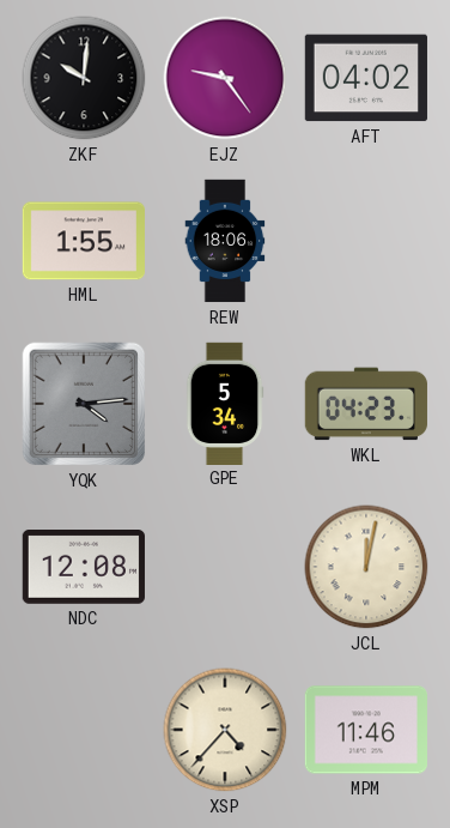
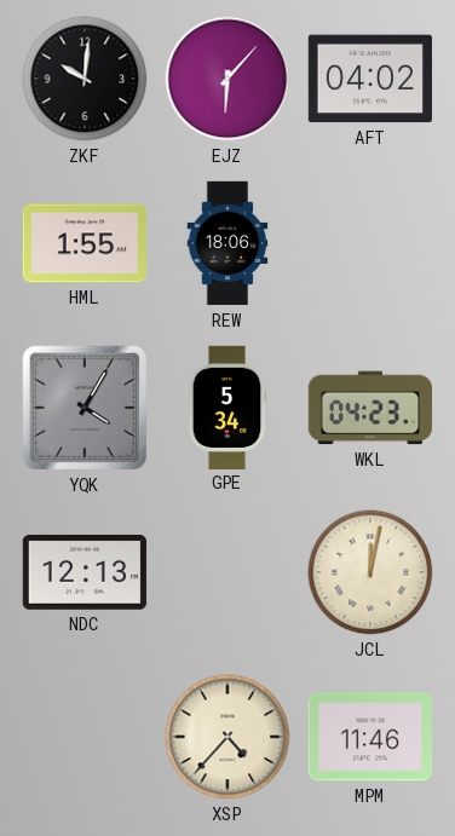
EJZ: 9:24 -> 6:07
YQK: 4:14 -> 4:05
NDC: 12:08 -> 12:13
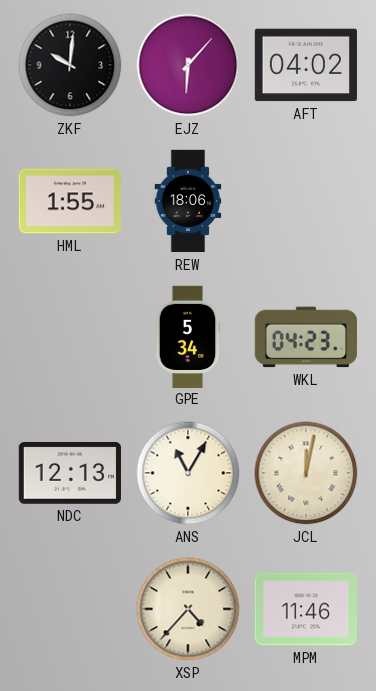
YQK: 4:05 -> none
ANS: none -> 11:05
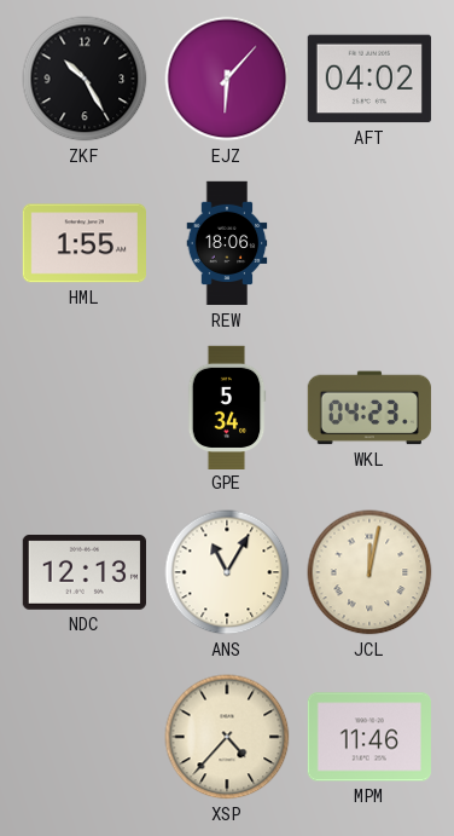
ZKF: 10:01 -> 10:25
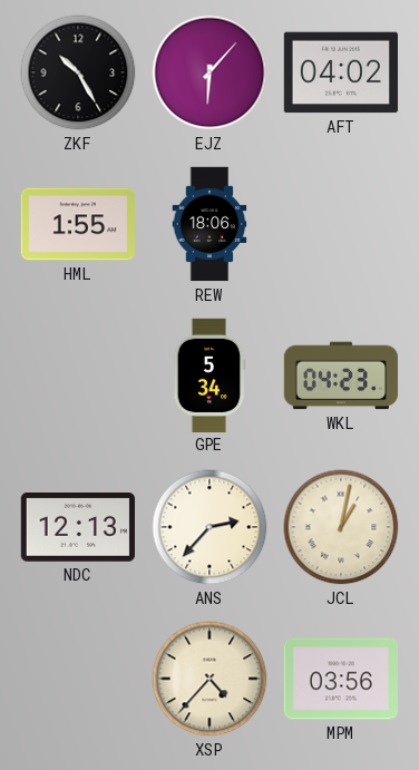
ANS: 11:05 -> 2:37
JCL: 12:02 -> 1:02
MPM: 11:46 -> 03:56
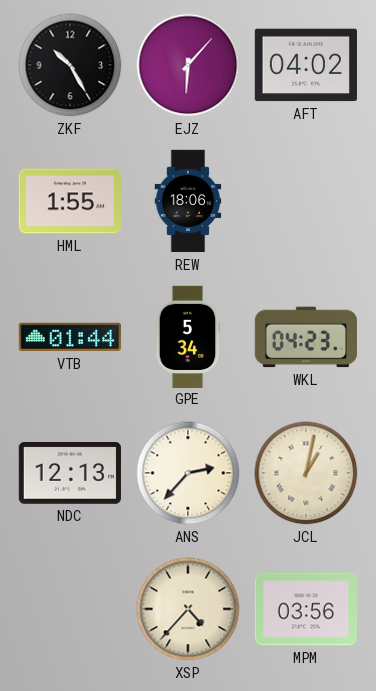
VTB: none -> 01:44
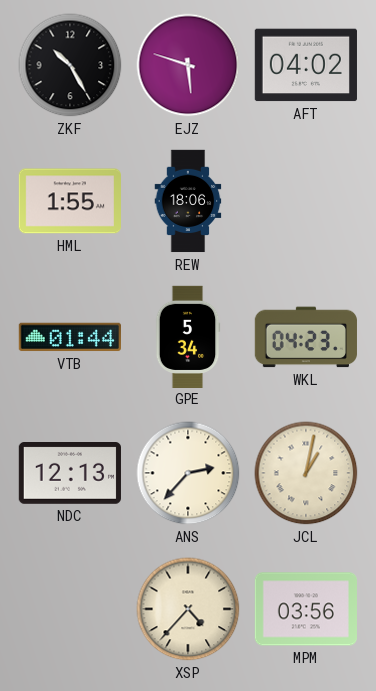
EJZ: 6:07 -> 5:48
